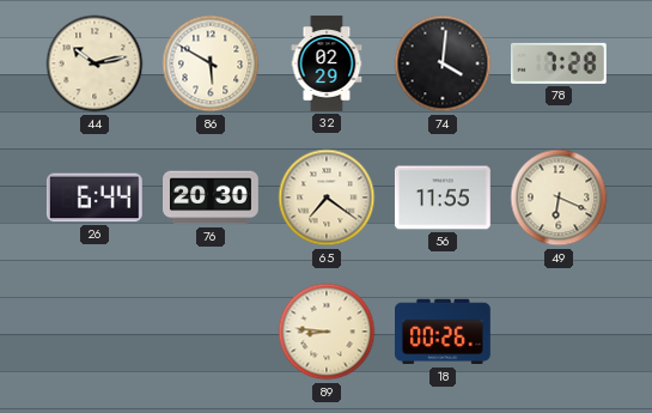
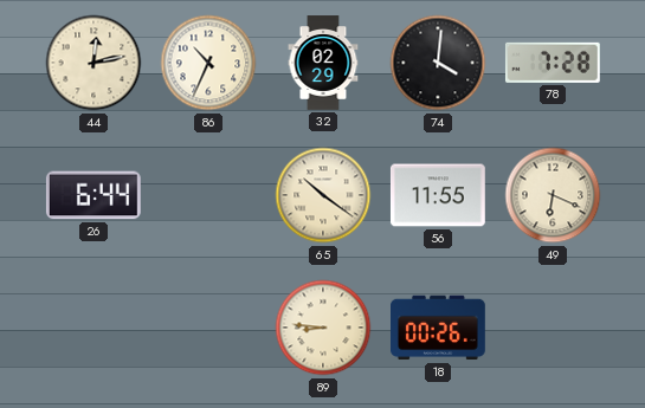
44: 10:13 -> 12:13
86: 5:50 -> 10:34
76: 20:30 -> none
65: 7:21 -> 10:21
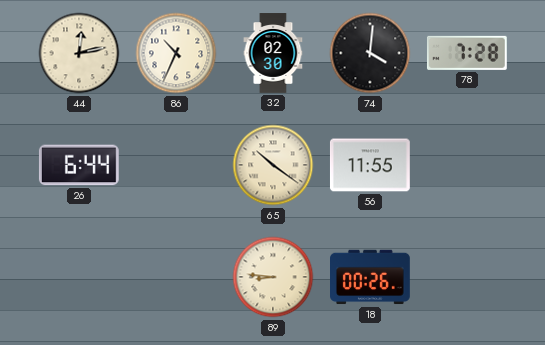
32: 02:29 -> 02:30
49: 6:19 -> none
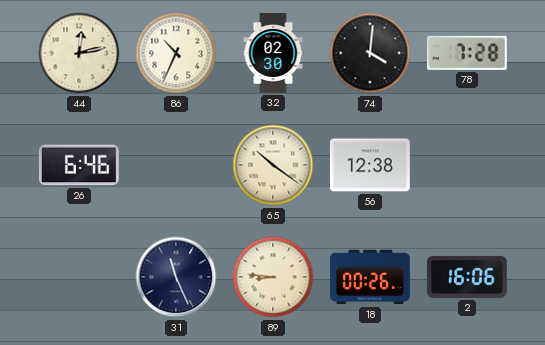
26: 6:44 -> 6:46
56: 11:55 -> 12:38
31: none -> 11:26
2: none -> 16:06
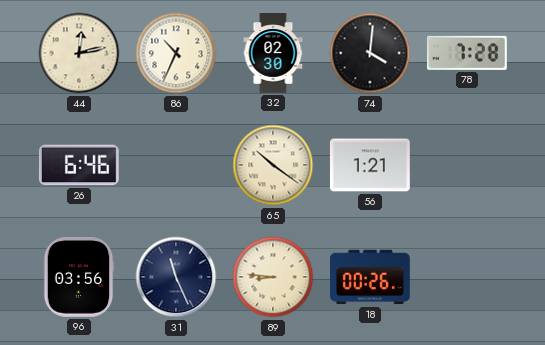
56: 12:38 -> 1:21
96: none -> 03:56
2: 16:06 -> none
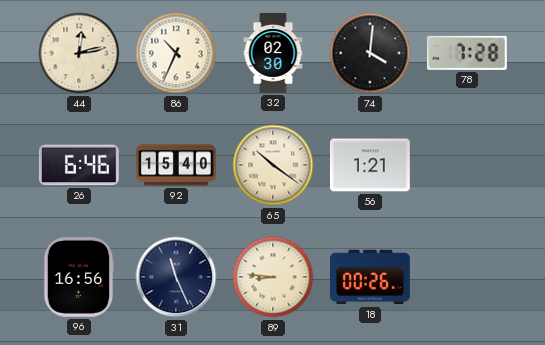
92: none -> 15:40
96: 03:56 -> 16:56
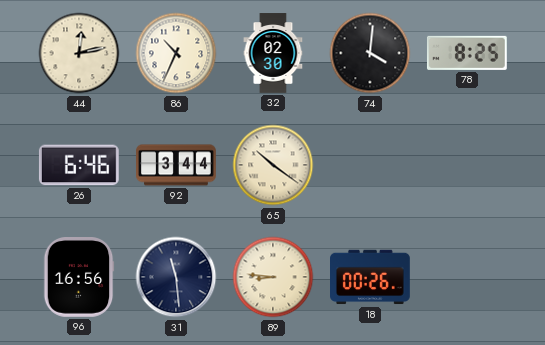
78: 7:28 -> 8:25
92: 15:40 -> 3:44
56: 1:21 -> none
31: 11:26 -> 11:29
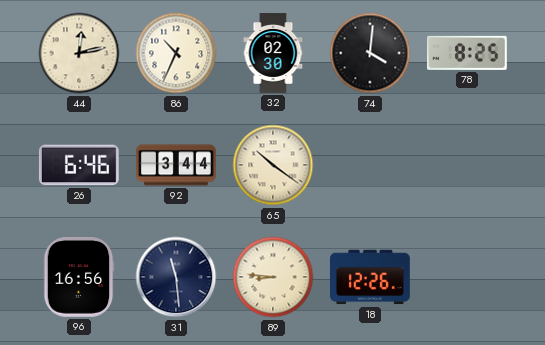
18: 00:26 -> 12:26
